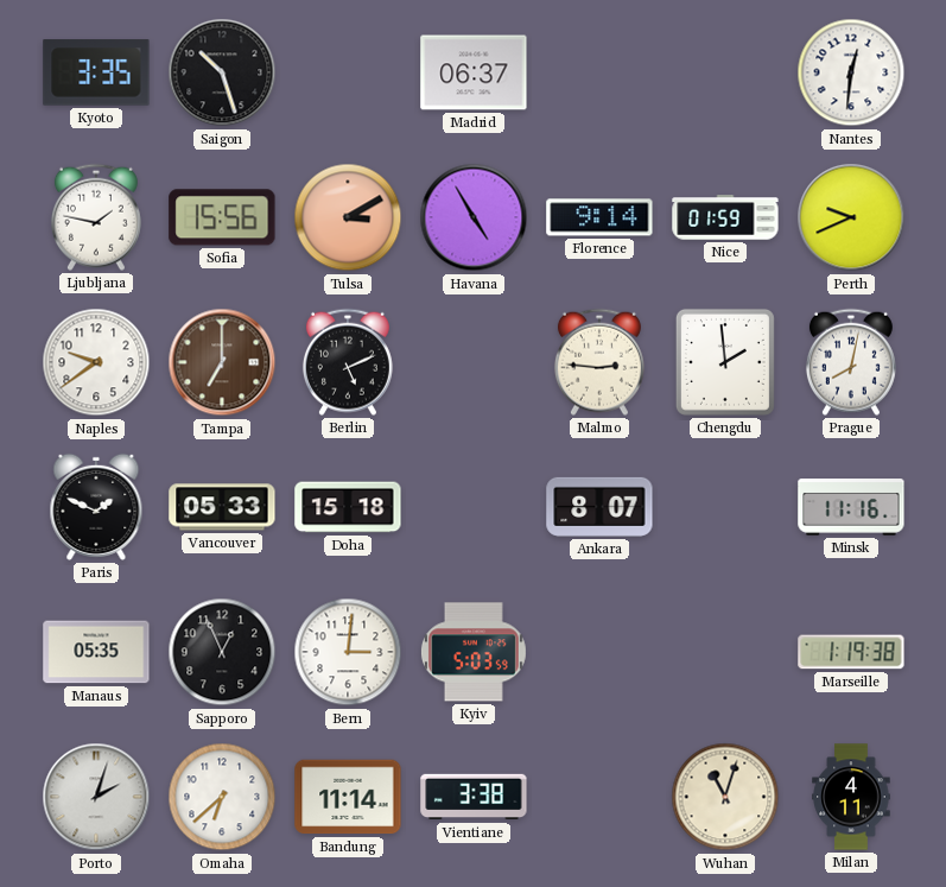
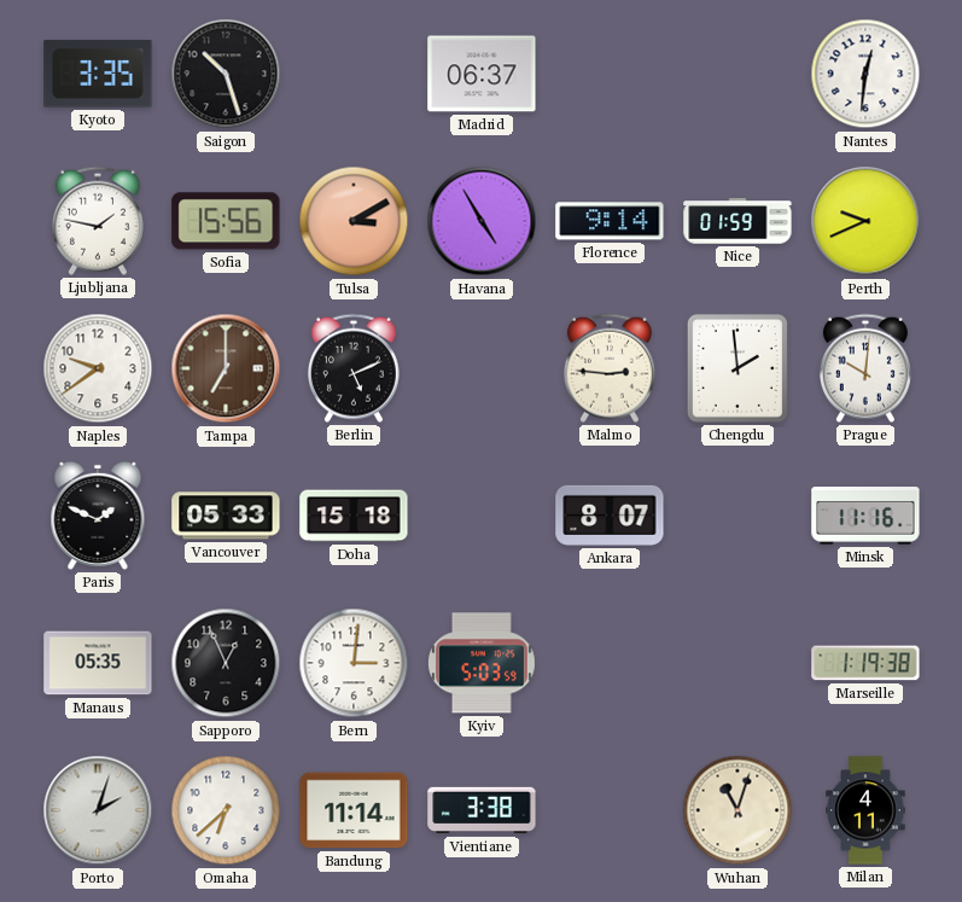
Prague: 8:02 -> 10:01
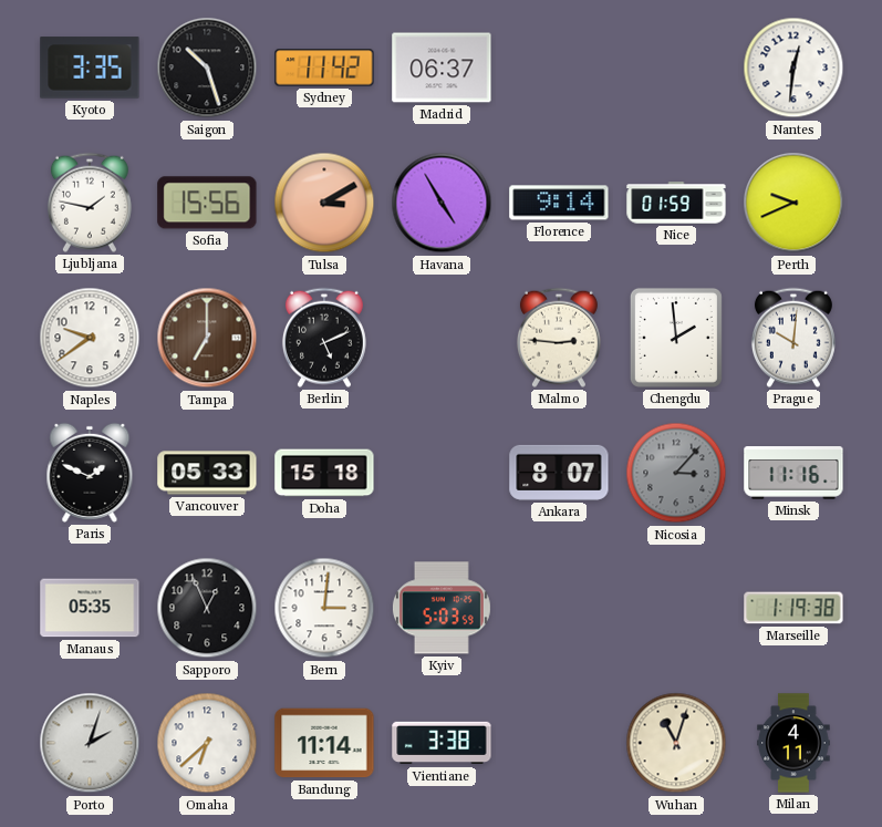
Sydney: none -> 11:42
Nicosia: none -> 3:07
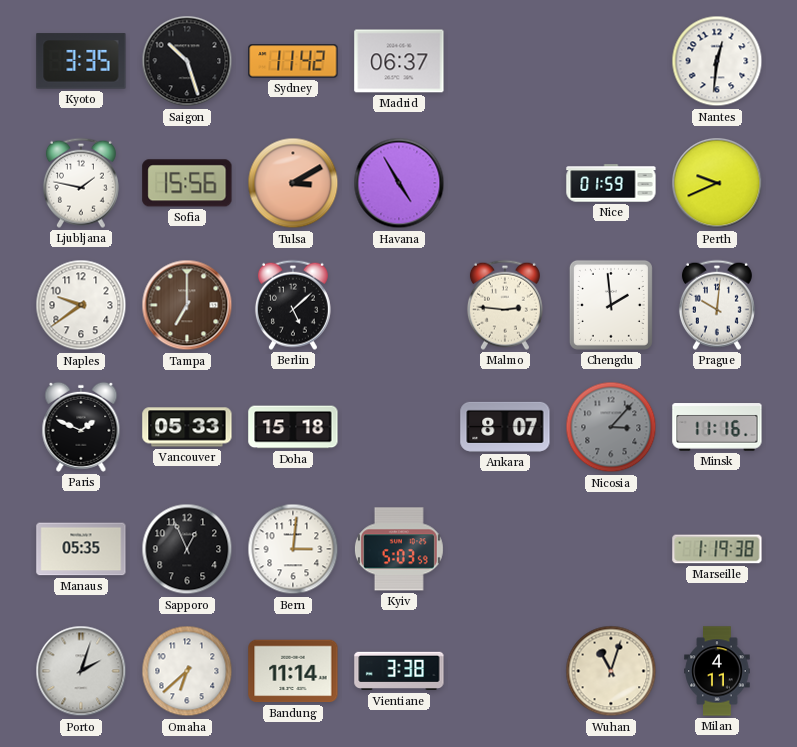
Florence: 9:14 -> none
Berlin: 5:11 -> 5:08
